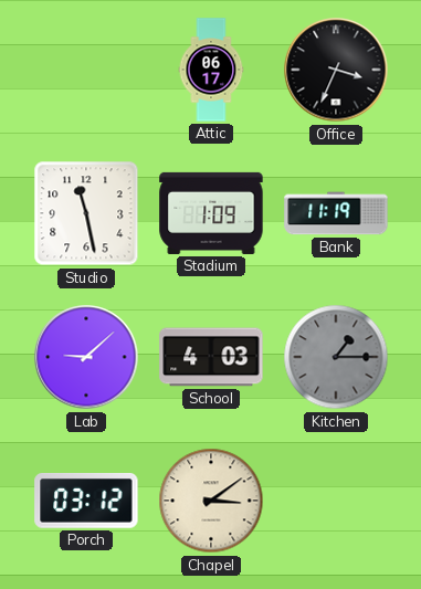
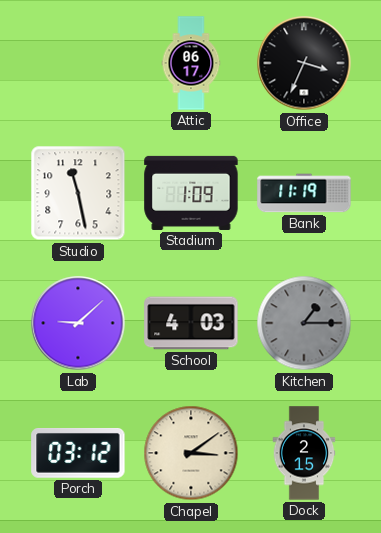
Dock: none -> 2:15
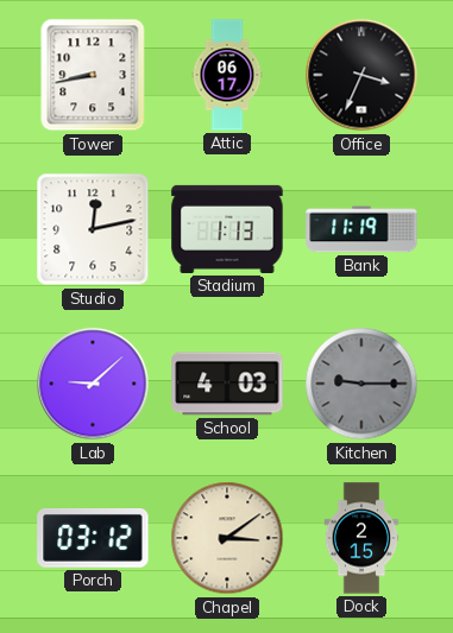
Tower: none -> 8:43
Studio: 11:28 -> 12:13
Stadium: 1:09 -> 1:13
Kitchen: 1:15 -> 9:15
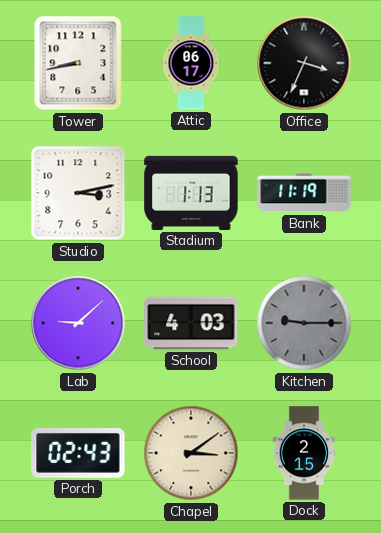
Studio: 12:13 -> 3:13
Porch: 03:12 -> 02:43
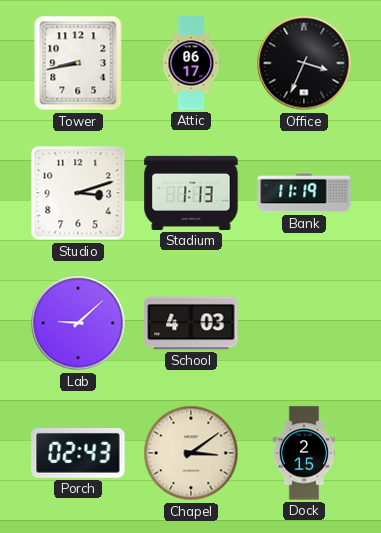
Studio: 3:13 -> 3:12
Kitchen: 9:15 -> none
